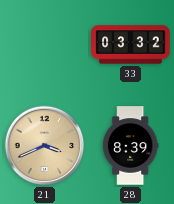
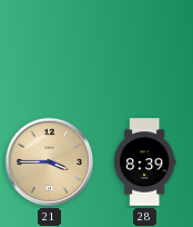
33: 03:32 -> none
21: 3:41 -> 3:45
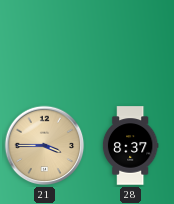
28: 8:39 -> 8:37
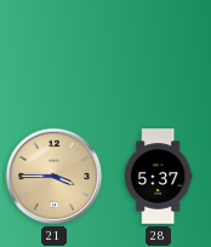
28: 8:37 -> 5:37
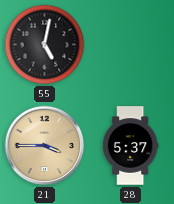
55: none -> 5:02
